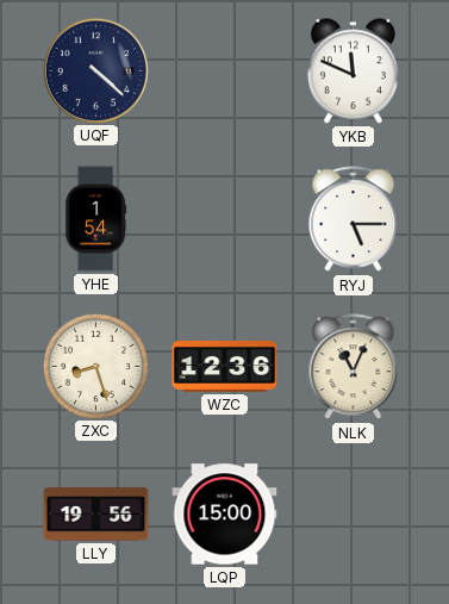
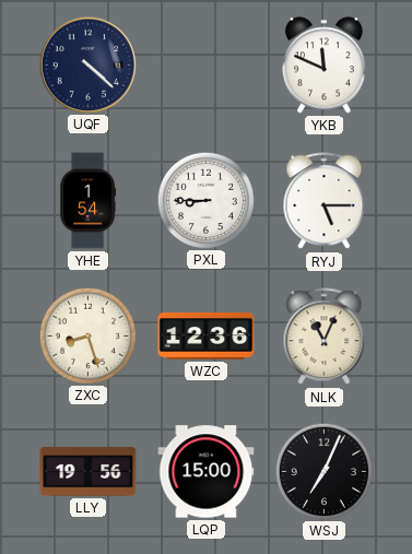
PXL: none -> 8:45
WSJ: none -> 7:04
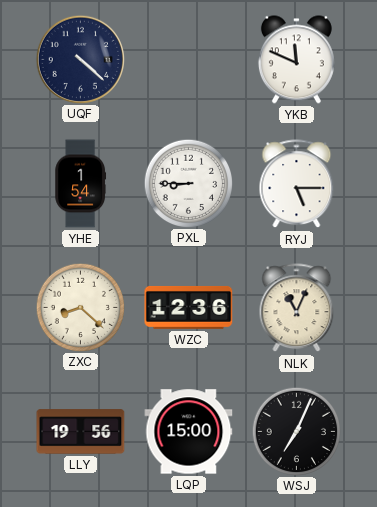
ZXC: 8:27 -> 8:22
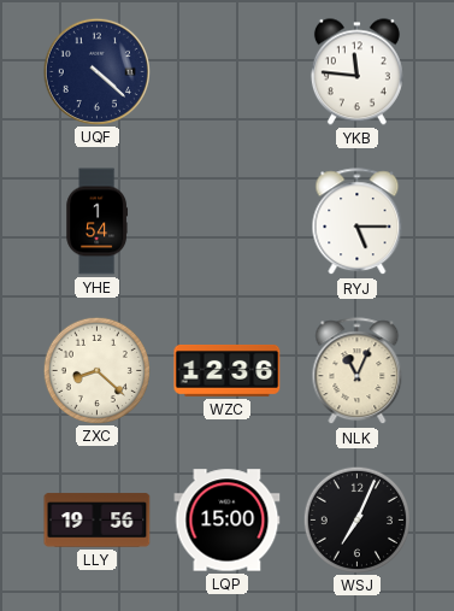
YKB: 11:49 -> 11:46
PXL: 8:45 -> none
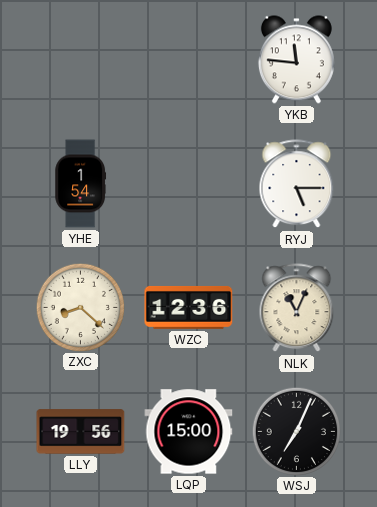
UQF: 4:22 -> none
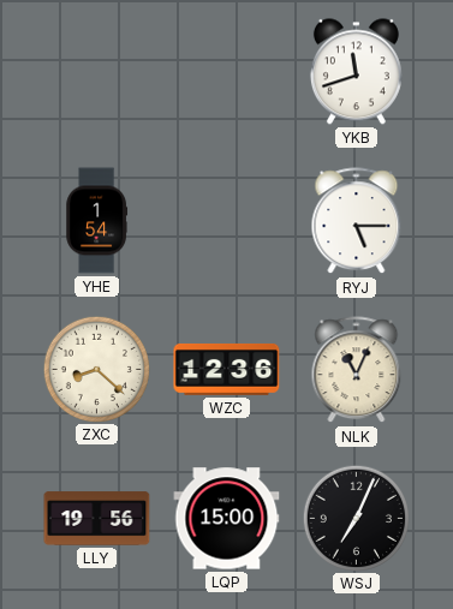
YKB: 11:46 -> 11:42
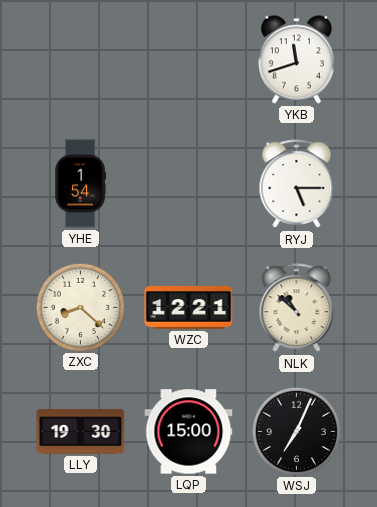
WZC: 12:36 -> 12:21
NLK: 11:04 -> 10:52
LLY: 19:56 -> 19:30
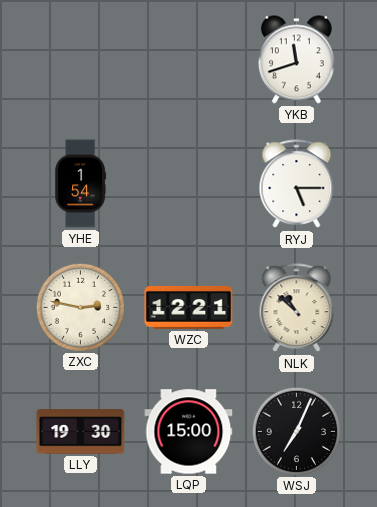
ZXC: 8:22 -> 2:47
